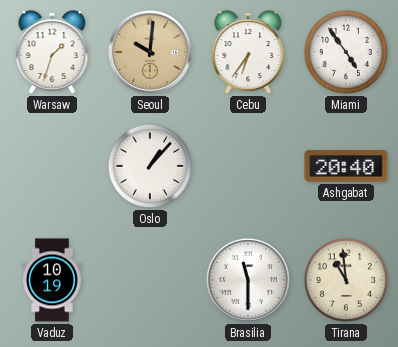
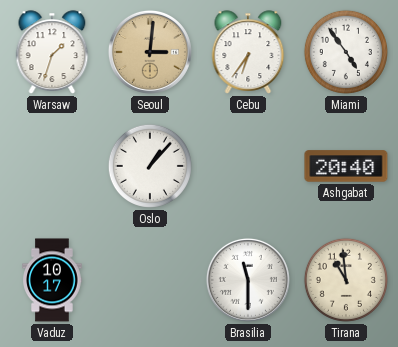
Seoul: 10:01 -> 3:01
Vaduz: 10:19 -> 10:17
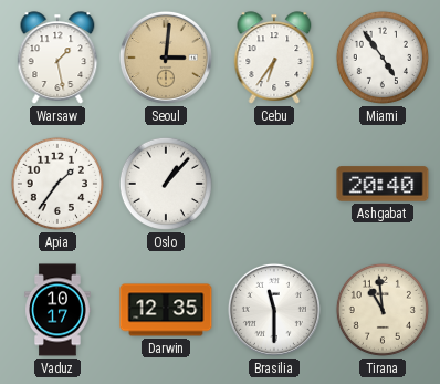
Warsaw: 1:33 -> 1:28
Apia: none -> 1:36
Darwin: none -> 12:35
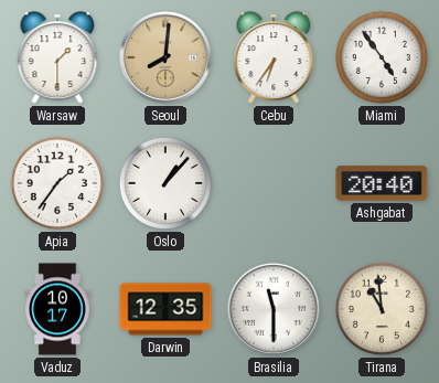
Warsaw: 1:28 -> 1:30
Seoul: 3:01 -> 8:01
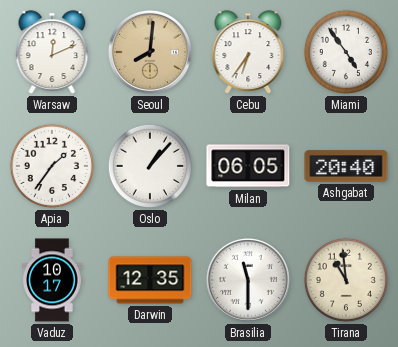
Warsaw: 1:30 -> 12:11
Milan: none -> 06:05
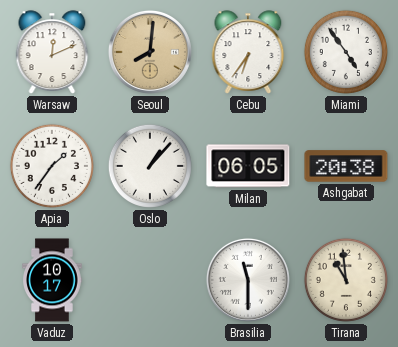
Ashgabat: 20:40 -> 20:38
Darwin: 12:35 -> none
